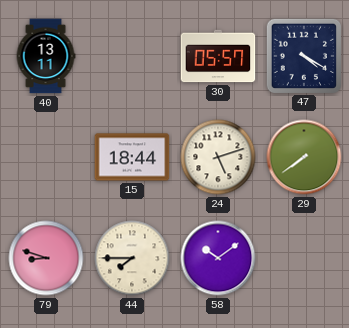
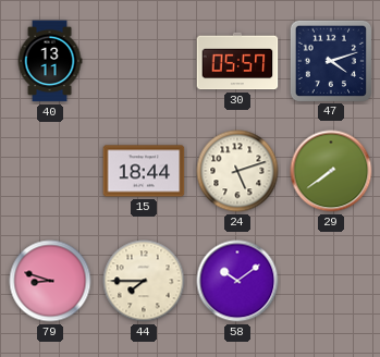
47: 4:20 -> 4:12
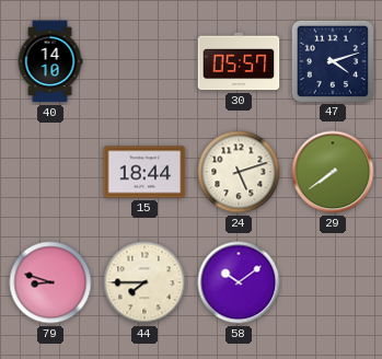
40: 13:11 -> 14:10
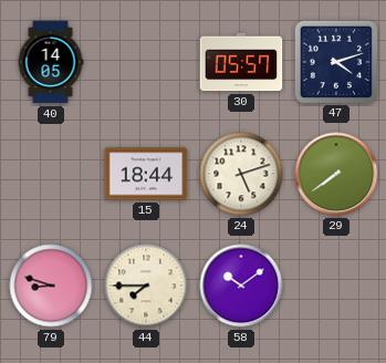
40: 14:10 -> 14:05
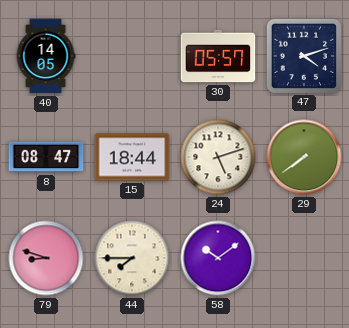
8: none -> 08:47
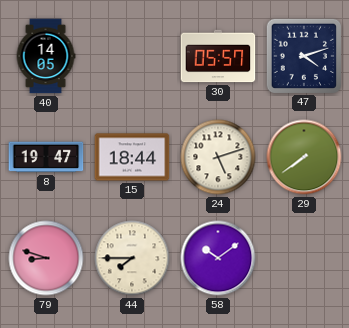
8: 08:47 -> 19:47
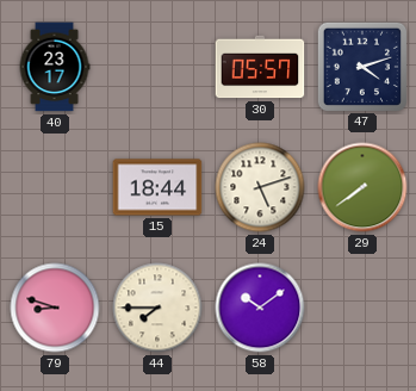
40: 14:05 -> 23:17
8: 19:47 -> none
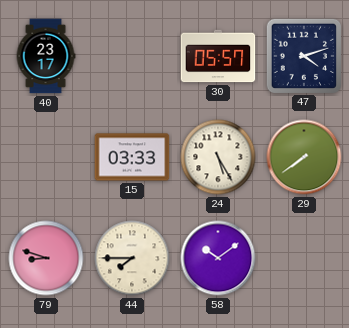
15: 18:44 -> 03:33
24: 5:12 -> 5:25
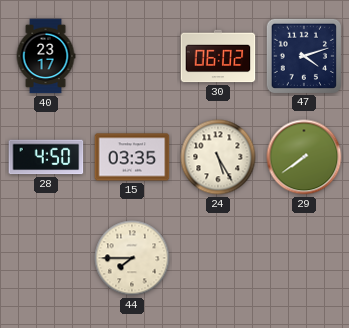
30: 05:57 -> 06:02
28: none -> 4:50
15: 03:33 -> 03:35
79: 8:48 -> none
58: 10:09 -> none
